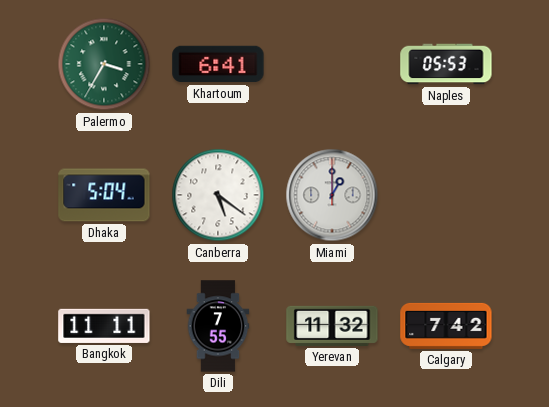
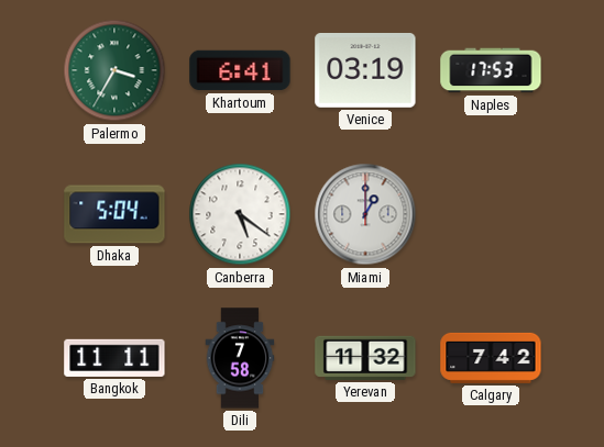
Venice: none -> 03:19
Naples: 05:53 -> 17:53
Dili: 7:55 -> 7:58
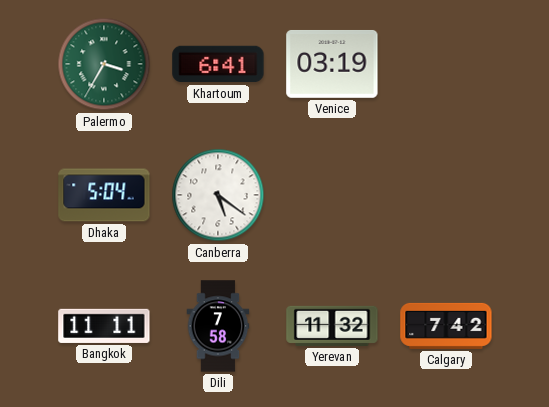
Naples: 17:53 -> none
Miami: 1:00 -> none
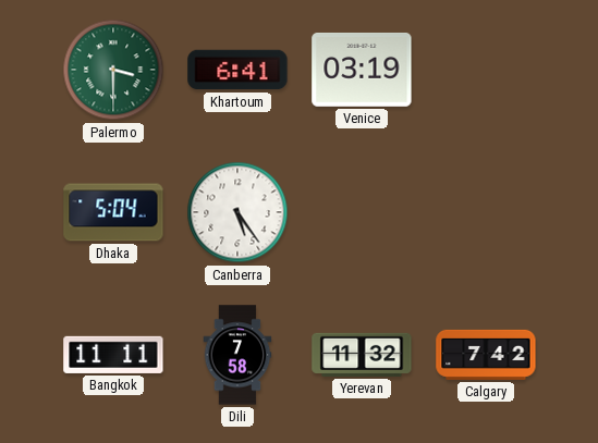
Palermo: 3:35 -> 3:30
Canberra: 5:21 -> 5:24
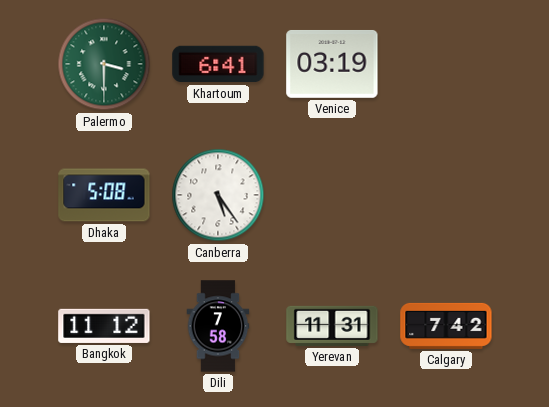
Dhaka: 5:04 -> 5:08
Bangkok: 11:11 -> 11:12
Yerevan: 11:32 -> 11:31
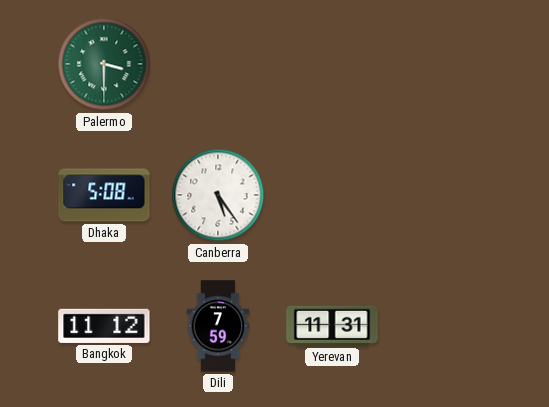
Khartoum: 6:41 -> none
Venice: 03:19 -> none
Dili: 7:58 -> 7:59
Calgary: 7:42 -> none
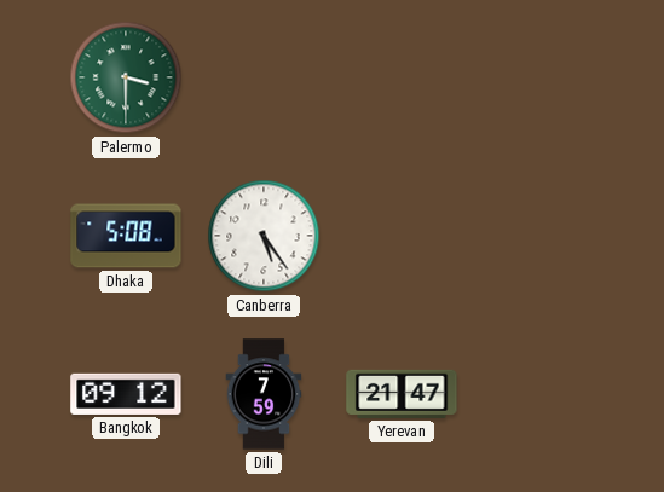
Bangkok: 11:12 -> 09:12
Yerevan: 11:31 -> 21:47
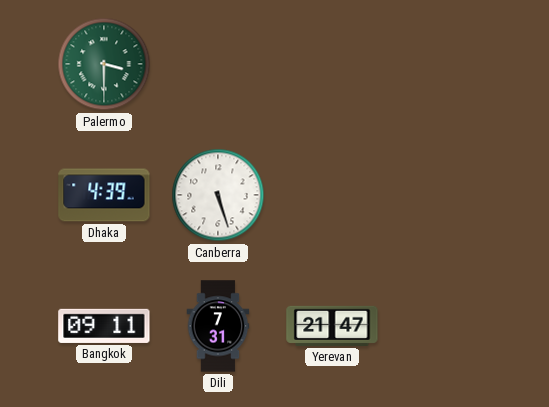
Dhaka: 5:08 -> 4:39
Canberra: 5:24 -> 5:27
Bangkok: 09:12 -> 09:11
Dili: 7:59 -> 7:31
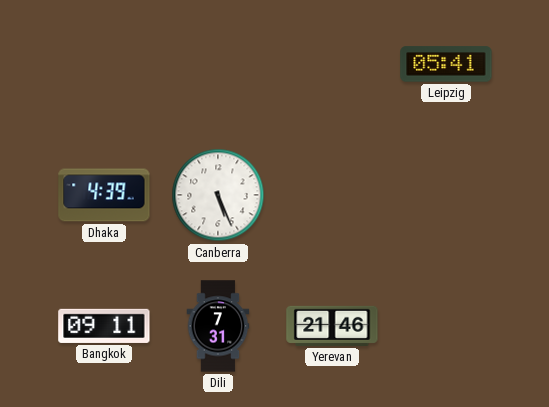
Palermo: 3:30 -> none
Leipzig: none -> 05:41
Canberra: 5:27 -> 5:26
Yerevan: 21:47 -> 21:46
